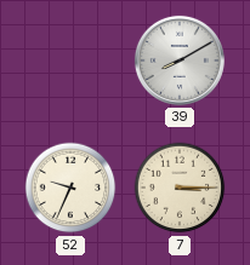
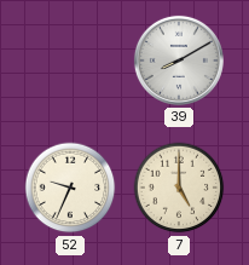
7: 3:15 -> 5:00
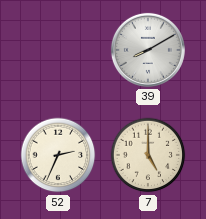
52: 9:34 -> 2:34
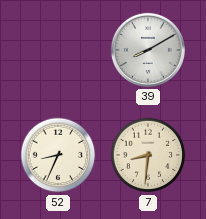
52: 2:34 -> 8:34
7: 5:00 -> 8:31
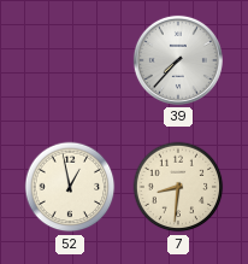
39: 8:10 -> 7:37
52: 8:34 -> 12:58
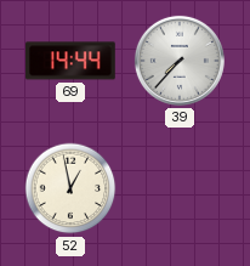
69: none -> 14:44
7: 8:31 -> none
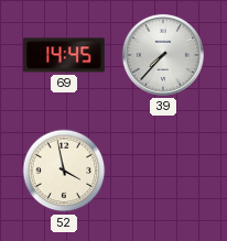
69: 14:44 -> 14:45
52: 12:58 -> 3:58
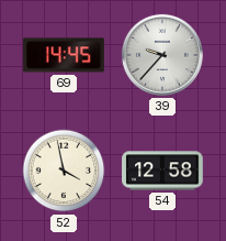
39: 7:37 -> 9:37
54: none -> 12:58
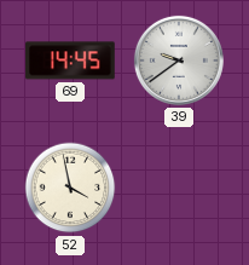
39: 9:37 -> 9:39
54: 12:58 -> none
